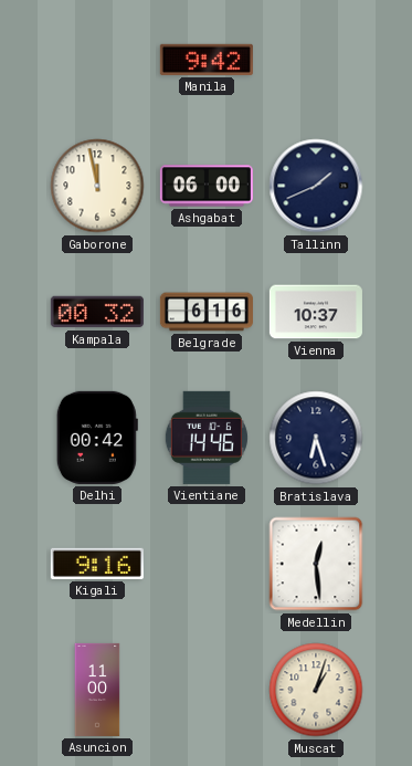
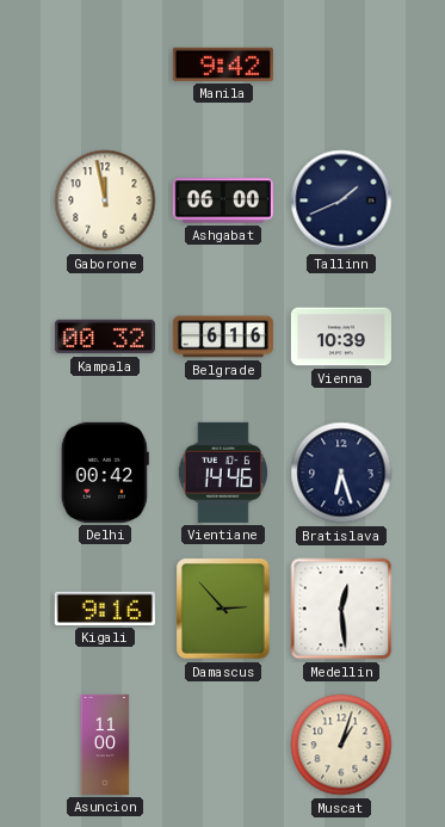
Vienna: 10:37 -> 10:39
Damascus: none -> 2:53
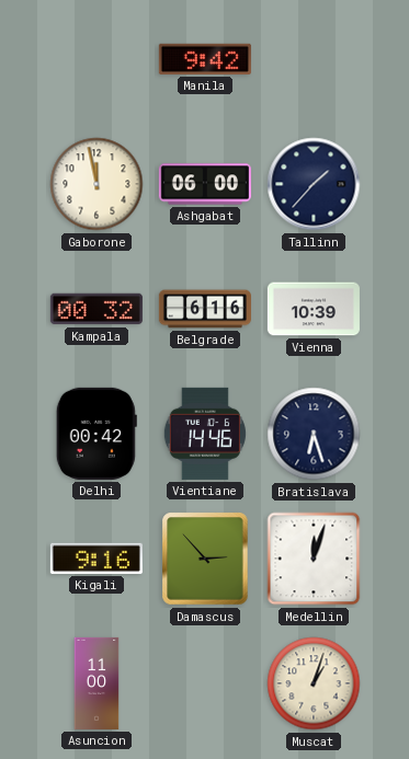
Tallinn: 1:41 -> 1:37
Medellin: 12:29 -> 12:03
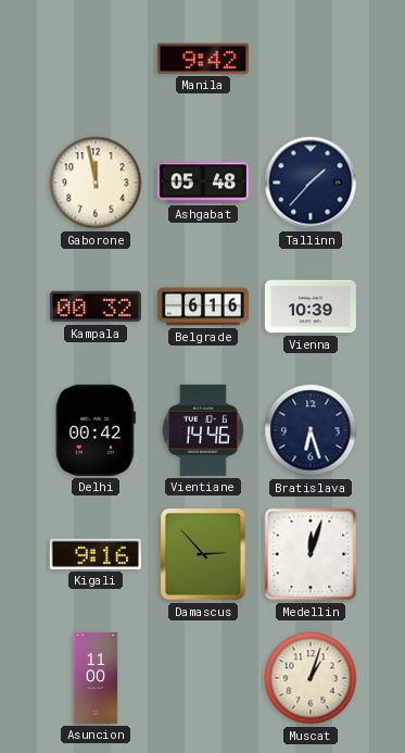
Ashgabat: 06:00 -> 05:48
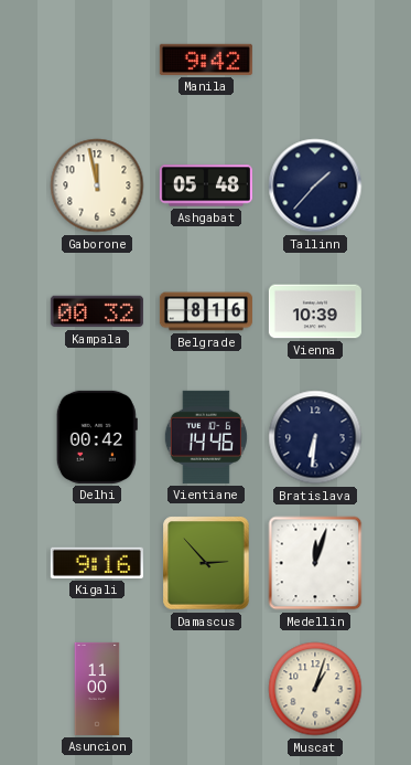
Belgrade: 6:16 -> 8:16
Bratislava: 6:27 -> 6:31
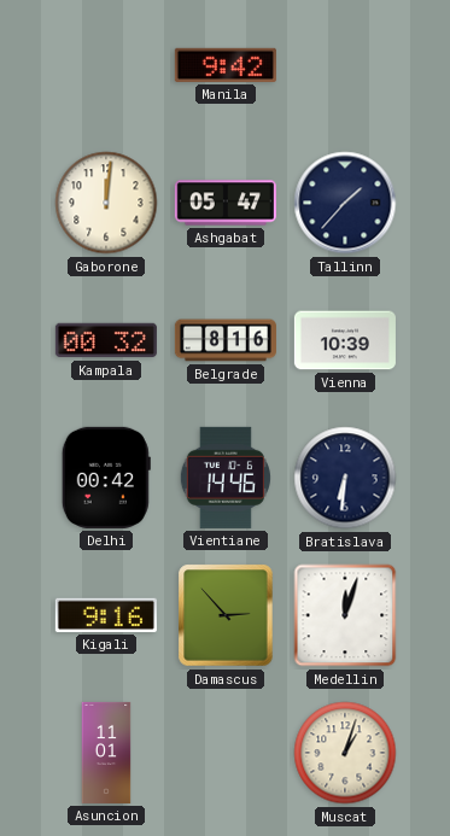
Gaborone: 11:58 -> 12:01
Ashgabat: 05:48 -> 05:47
Asuncion: 11:00 -> 11:01
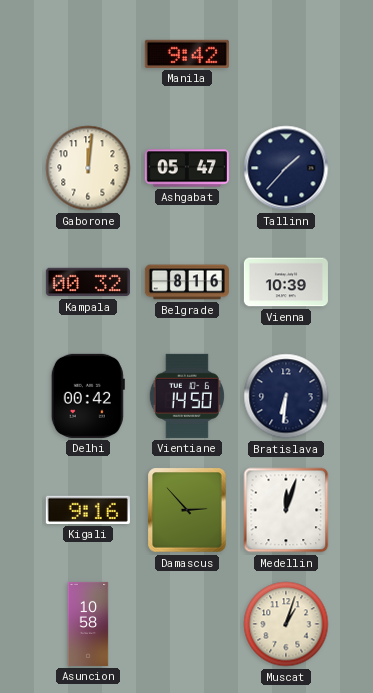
Vientiane: 14:46 -> 14:50
Asuncion: 11:01 -> 10:58
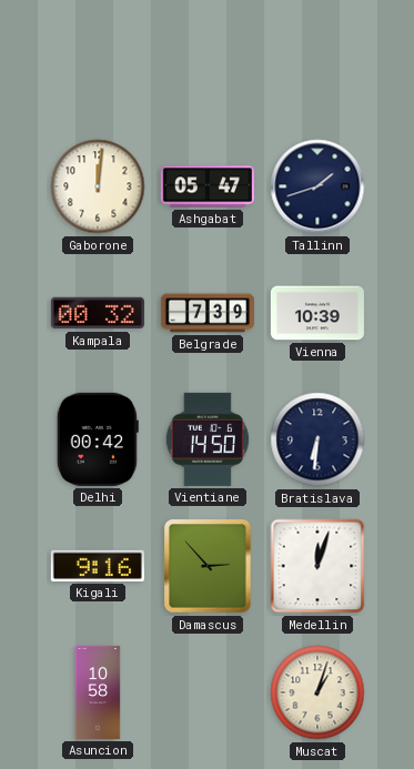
Manila: 9:42 -> none
Tallinn: 1:37 -> 1:42
Belgrade: 8:16 -> 7:39
